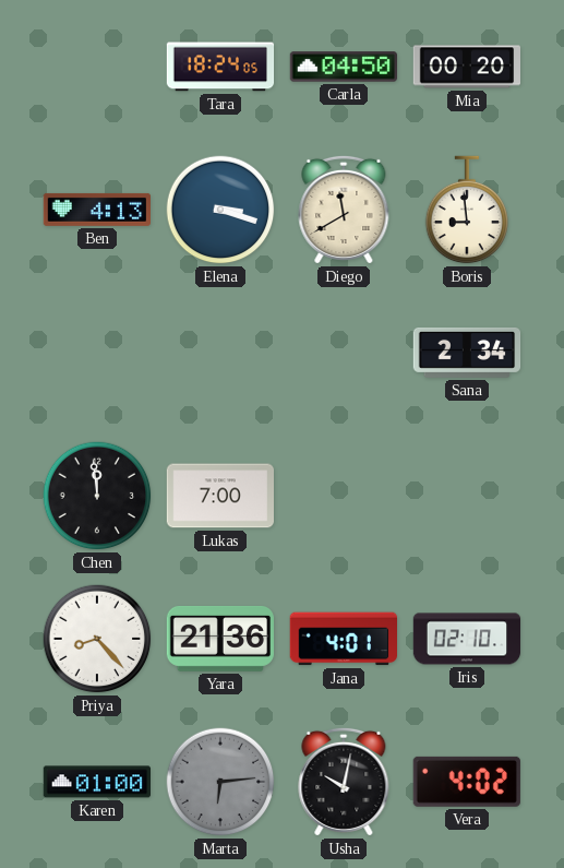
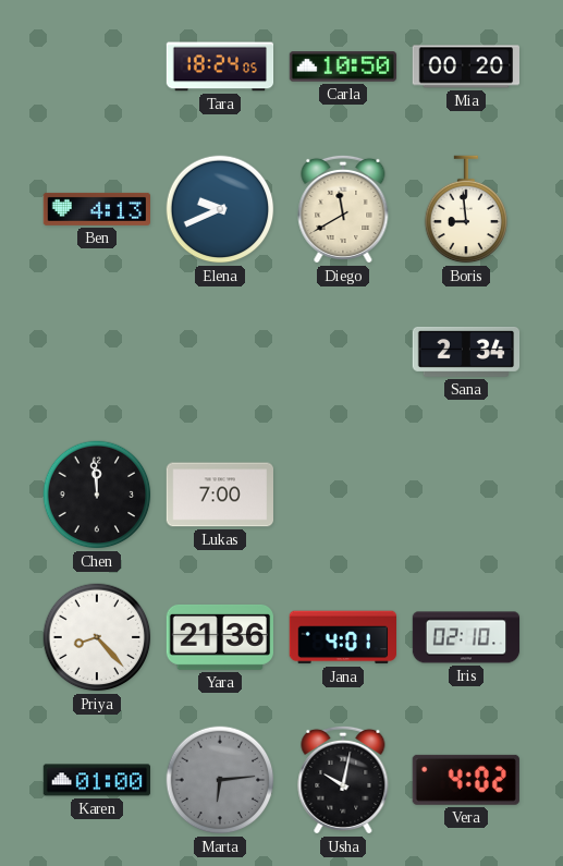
Carla: 04:50 -> 10:50
Elena: 3:18 -> 9:41
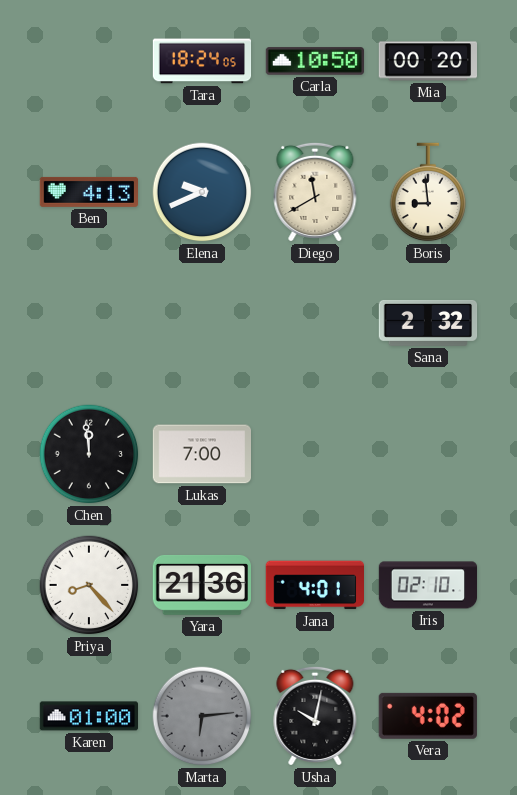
Sana: 2:34 -> 2:32
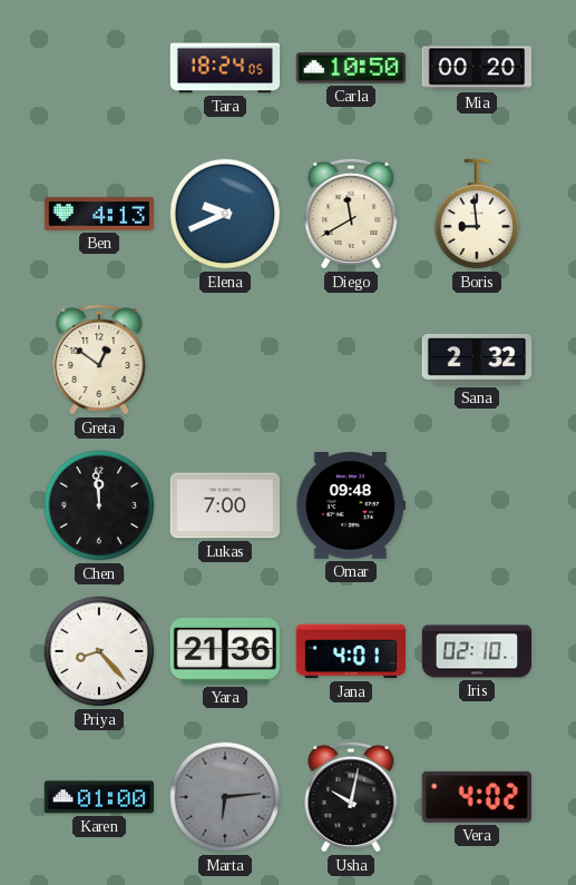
Greta: none -> 12:51
Omar: none -> 09:48
